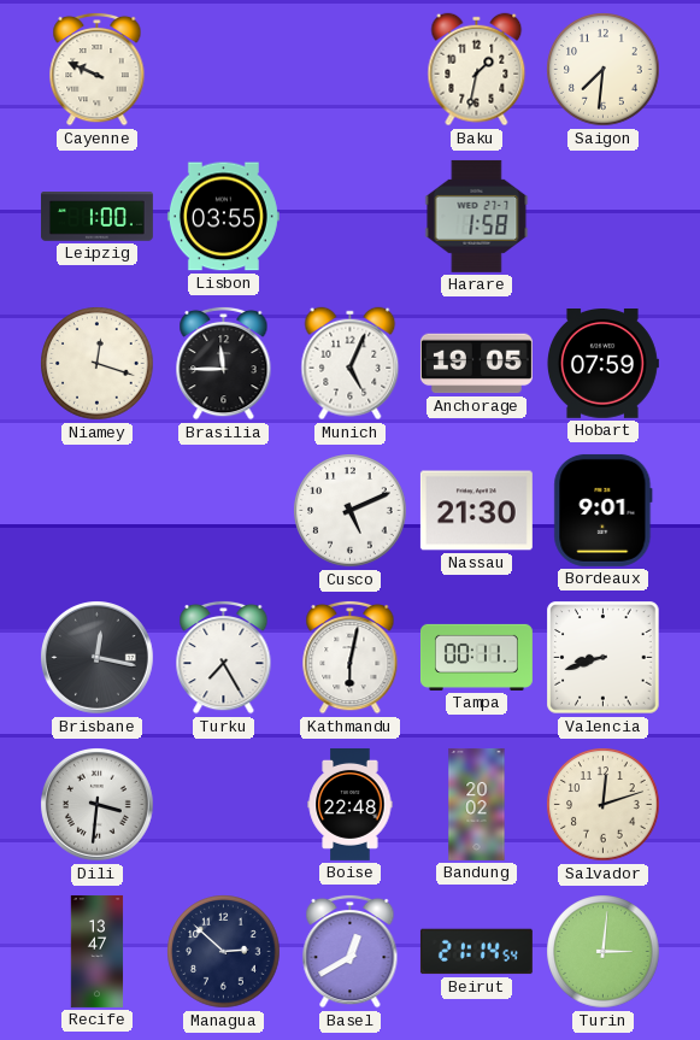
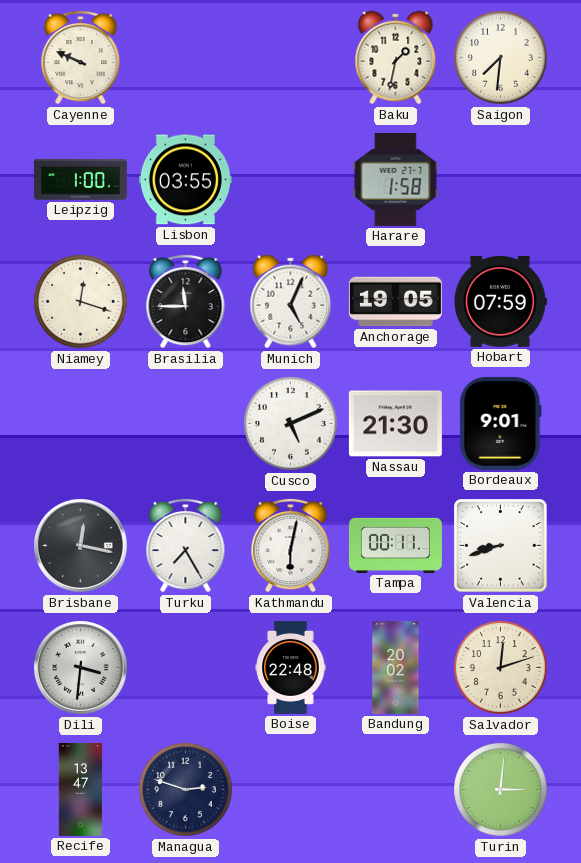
Managua: 2:52 -> 2:48
Basel: 12:40 -> none
Beirut: 21:14 -> none
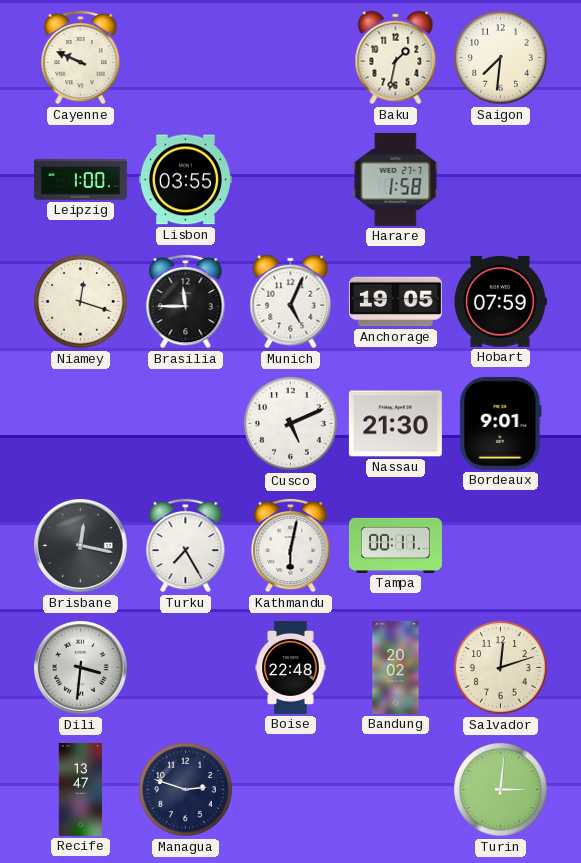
Valencia: 8:42 -> none
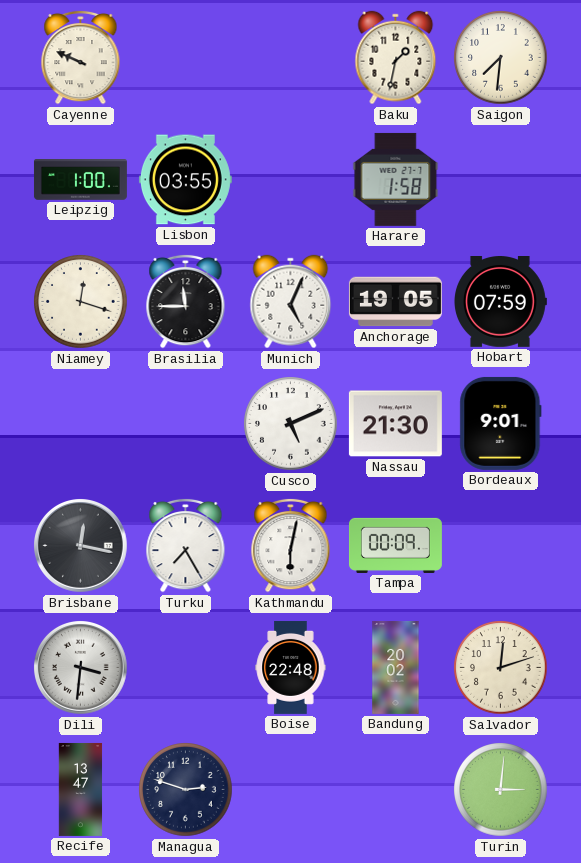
Tampa: 00:11 -> 00:09
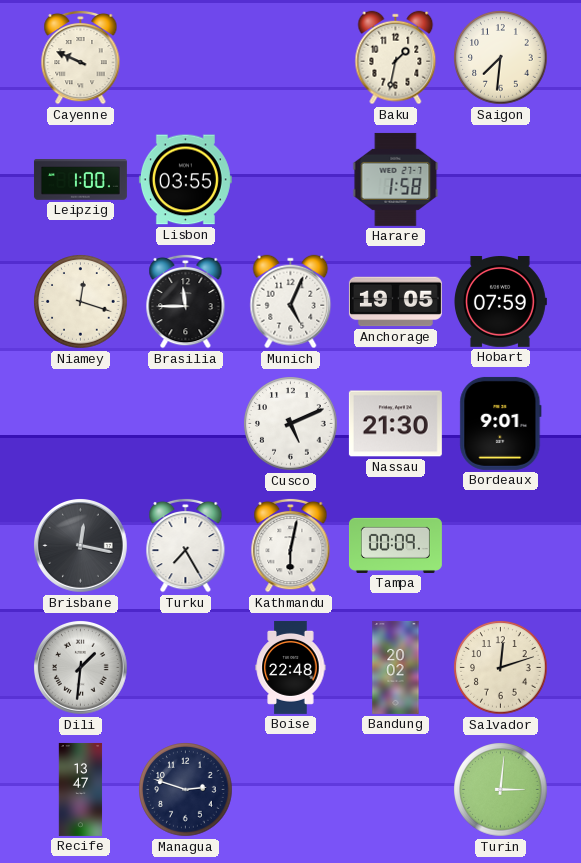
Dili: 3:31 -> 1:31
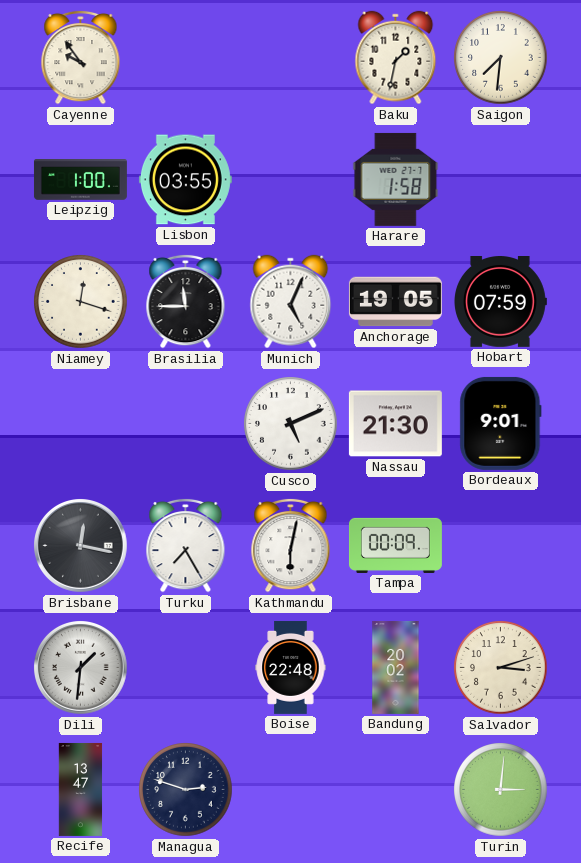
Cayenne: 9:49 -> 9:54
Salvador: 12:12 -> 3:12
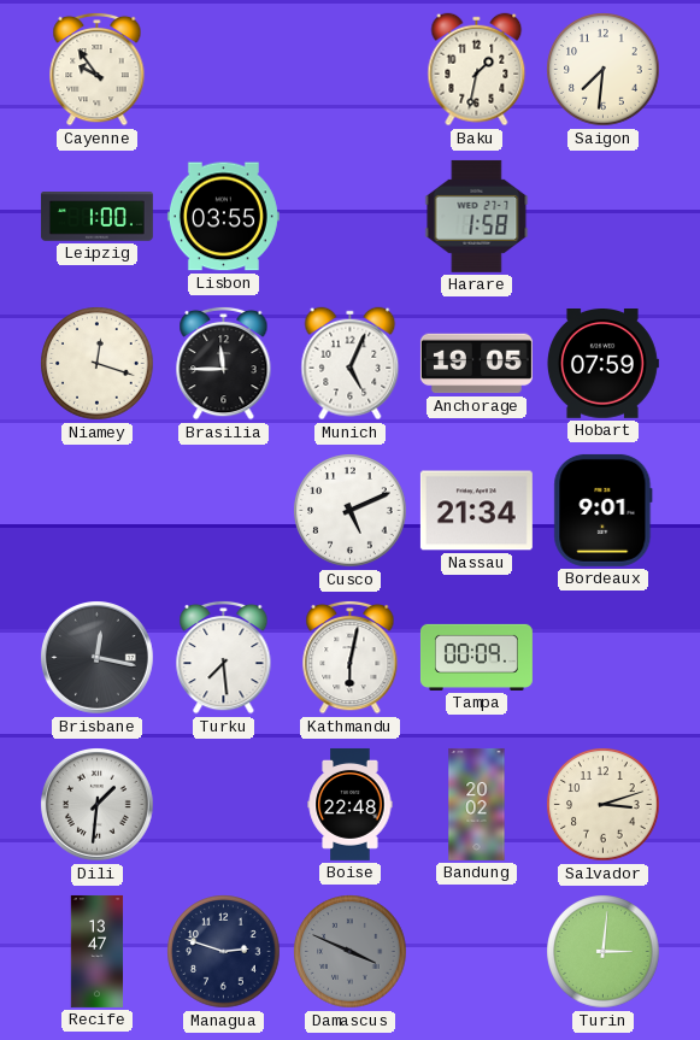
Nassau: 21:30 -> 21:34
Turku: 7:25 -> 7:29
Damascus: none -> 3:49
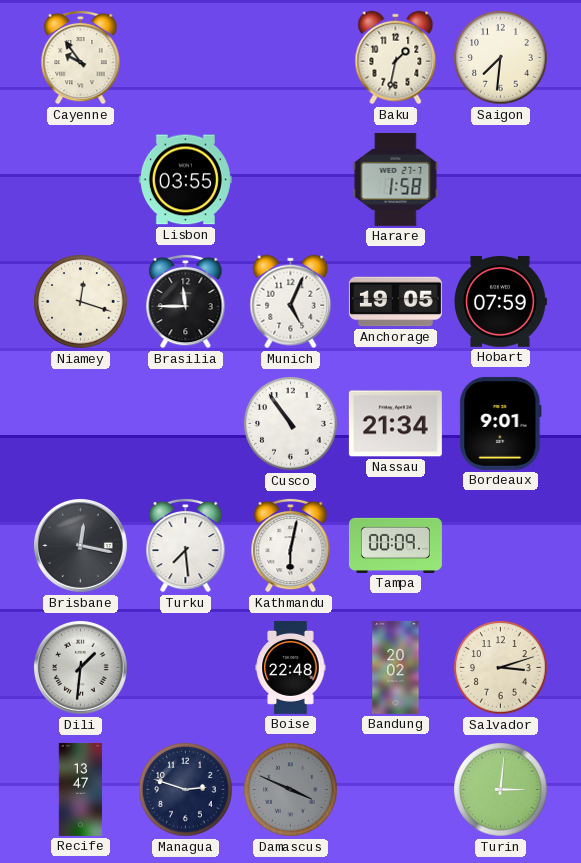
Leipzig: 1:00 -> none
Cusco: 5:11 -> 10:54
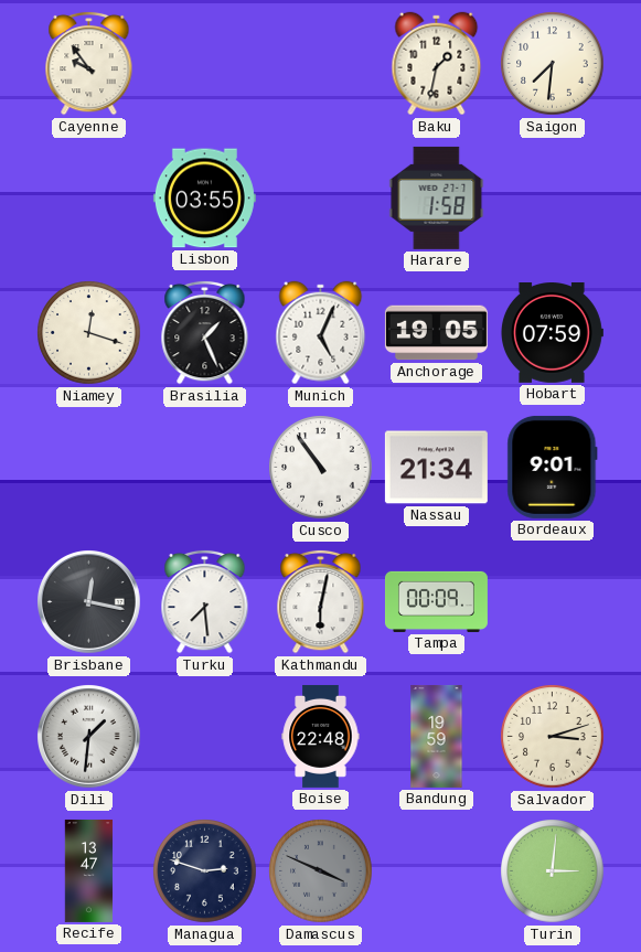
Brasilia: 11:45 -> 1:26
Bandung: 20:02 -> 19:59
